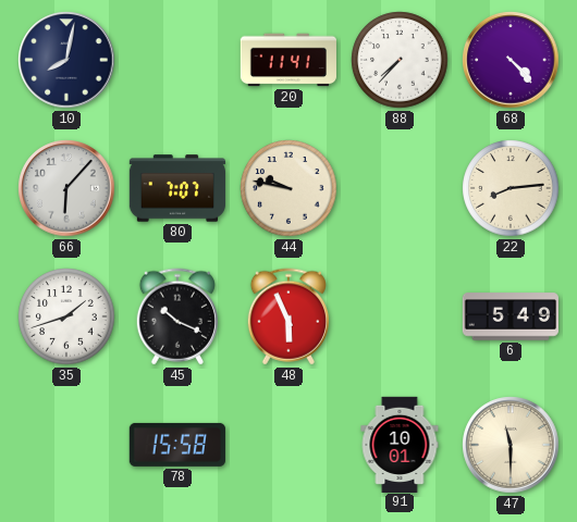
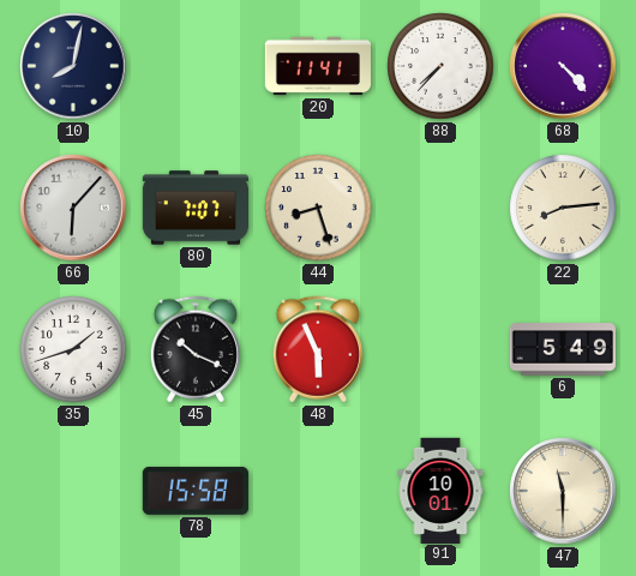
44: 9:47 -> 8:27
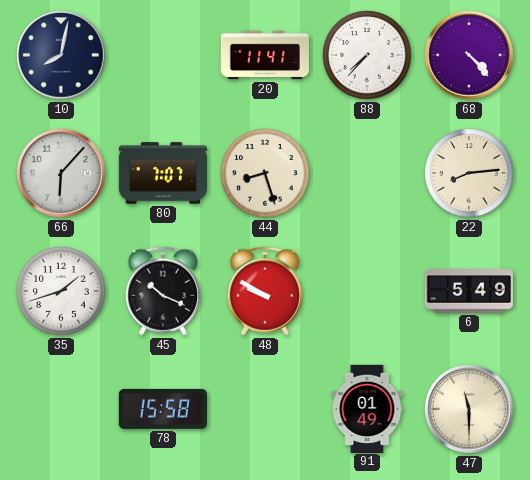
48: 5:56 -> 9:50
91: 10:01 -> 01:49
